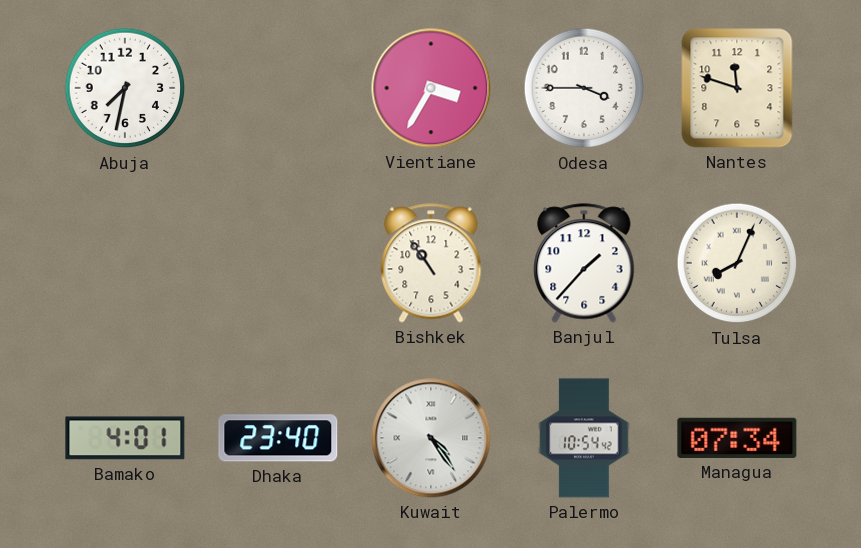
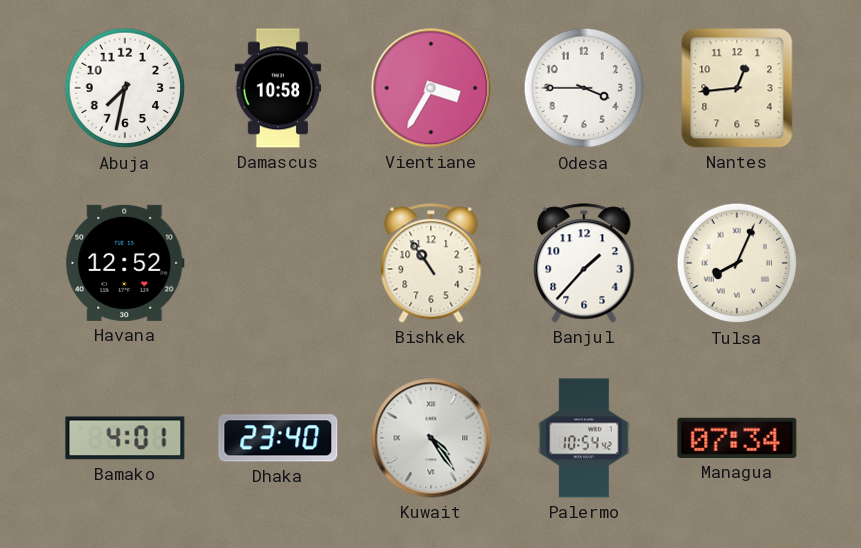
Damascus: none -> 10:58
Nantes: 11:48 -> 12:44
Havana: none -> 12:52
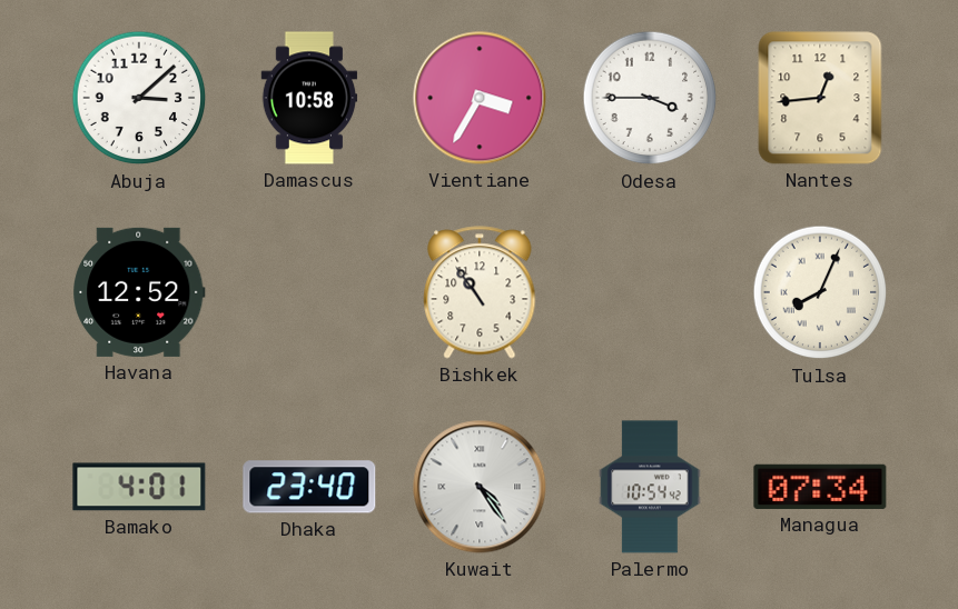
Abuja: 7:32 -> 3:08
Banjul: 1:37 -> none
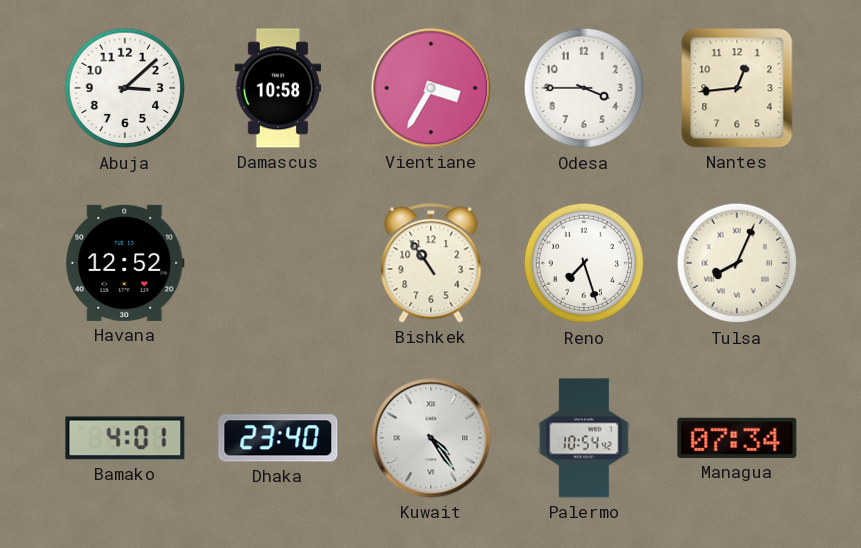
Reno: none -> 7:27
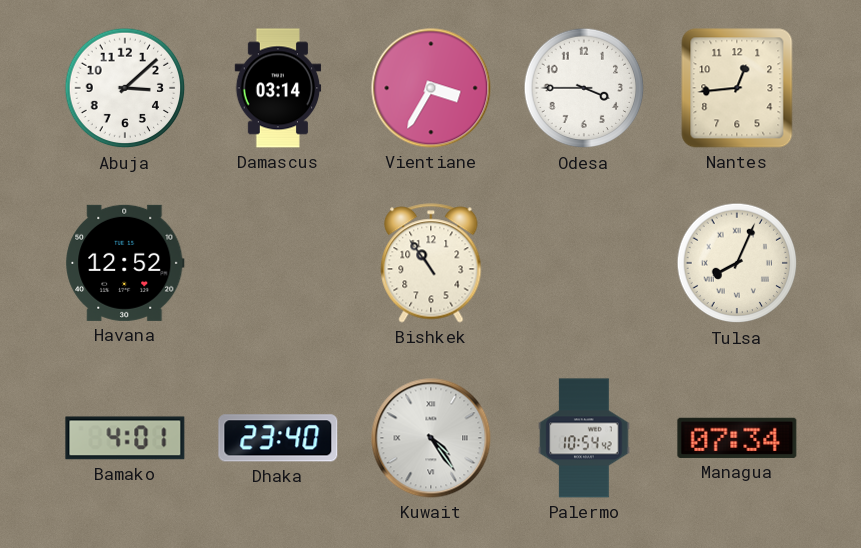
Damascus: 10:58 -> 03:14
Reno: 7:27 -> none
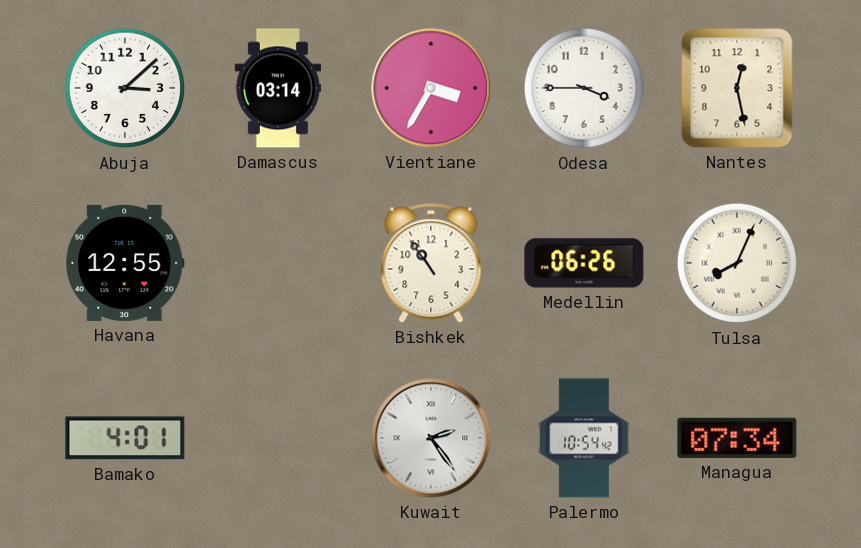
Nantes: 12:44 -> 12:28
Havana: 12:52 -> 12:55
Medellin: none -> 06:26
Dhaka: 23:40 -> none
Kuwait: 4:24 -> 2:24
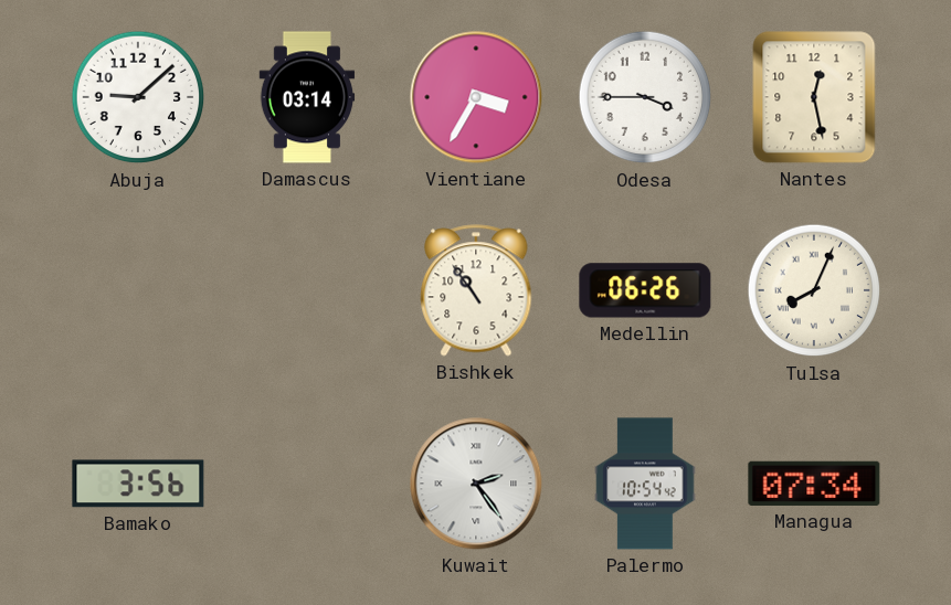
Abuja: 3:08 -> 9:08
Havana: 12:55 -> none
Bamako: 4:01 -> 3:56
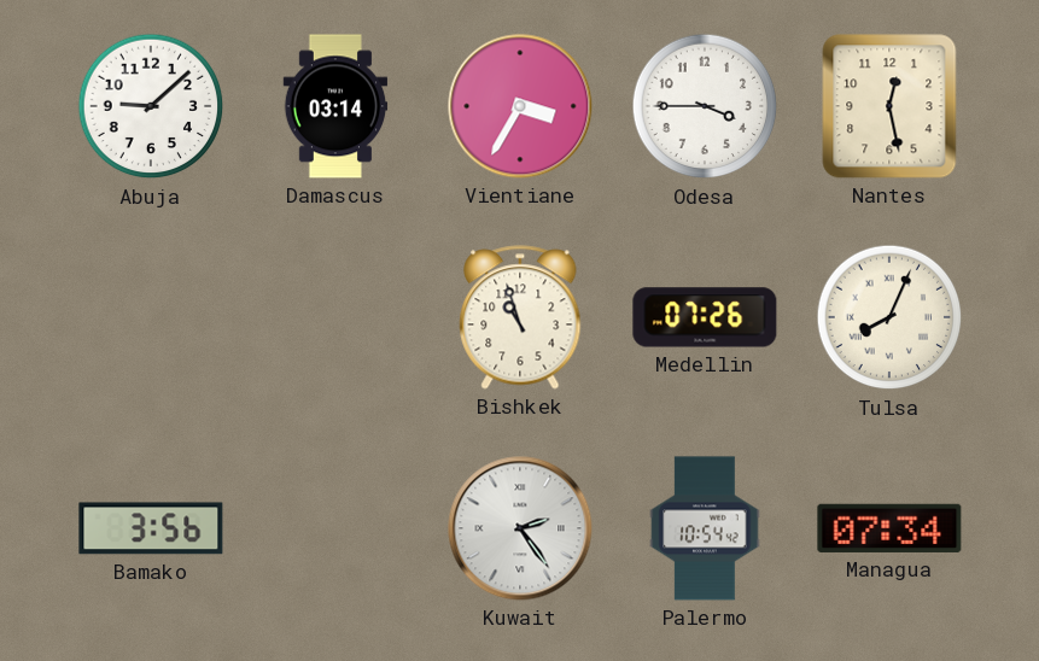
Bishkek: 10:54 -> 10:57
Medellin: 06:26 -> 07:26
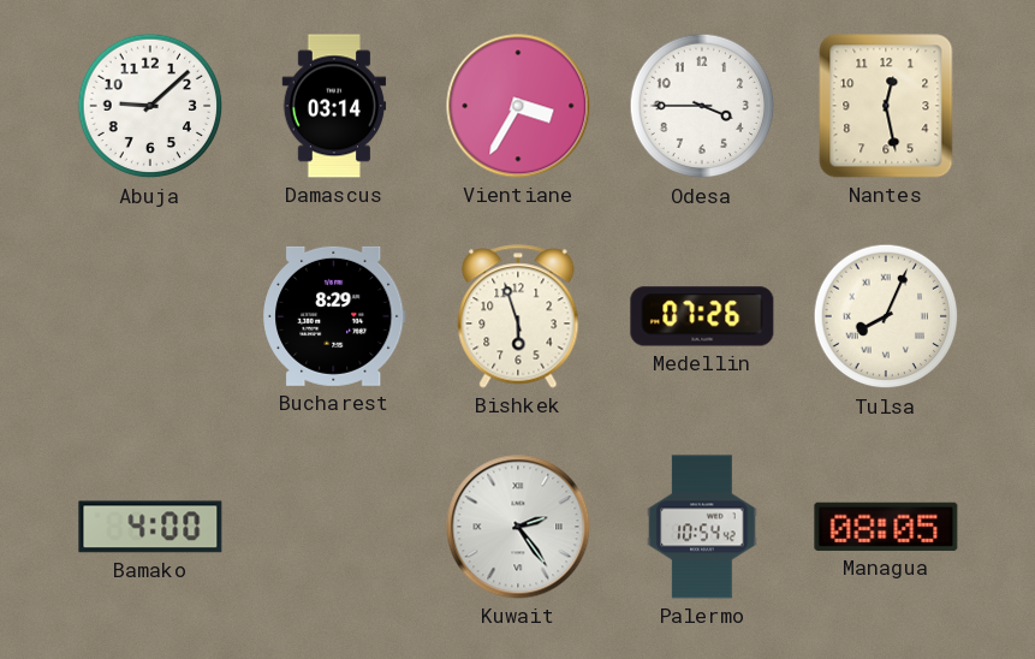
Bucharest: none -> 8:29
Bishkek: 10:57 -> 5:57
Bamako: 3:56 -> 4:00
Managua: 07:34 -> 08:05
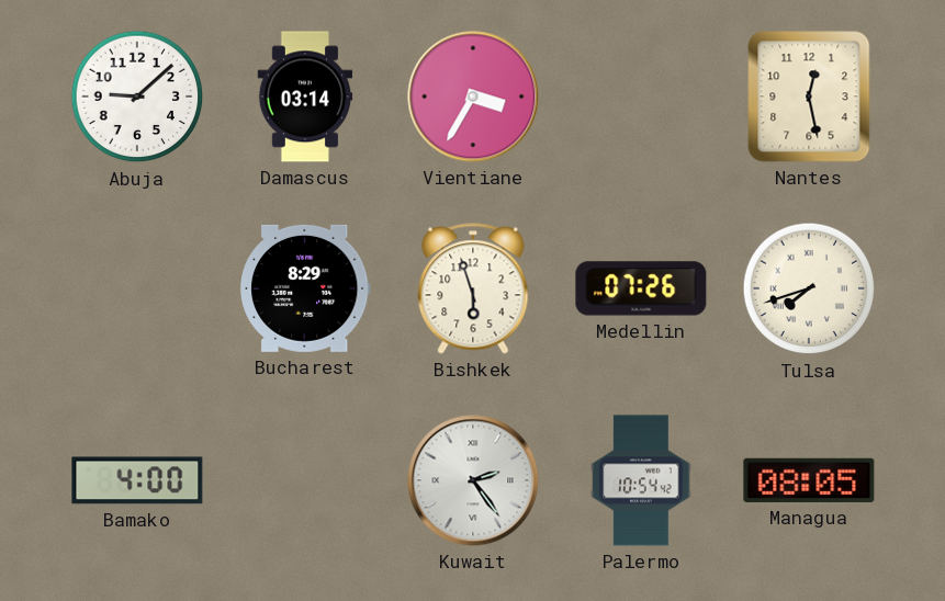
Odesa: 3:45 -> none
Tulsa: 8:04 -> 7:42
